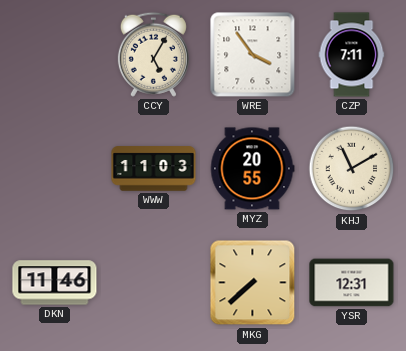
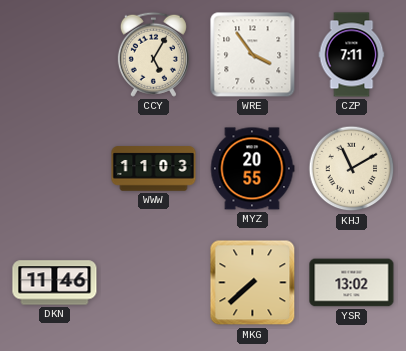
YSR: 12:31 -> 13:02
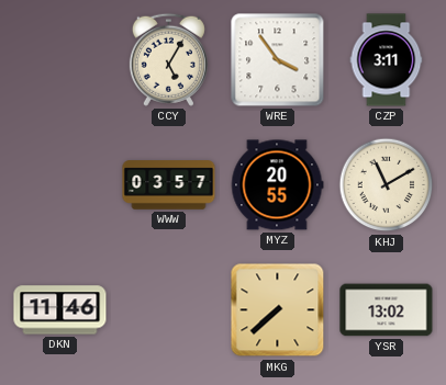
CZP: 7:11 -> 3:11
WWW: 11:03 -> 03:57
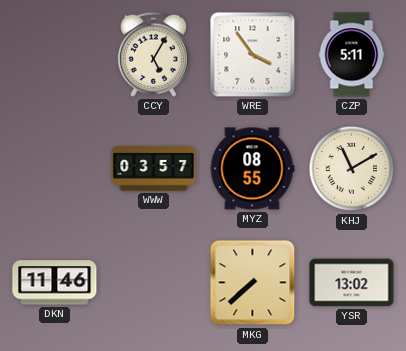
CZP: 3:11 -> 5:11
MYZ: 20:55 -> 08:55
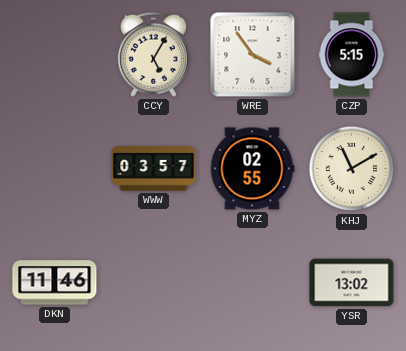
CZP: 5:11 -> 5:15
MYZ: 08:55 -> 02:55
MKG: 7:38 -> none
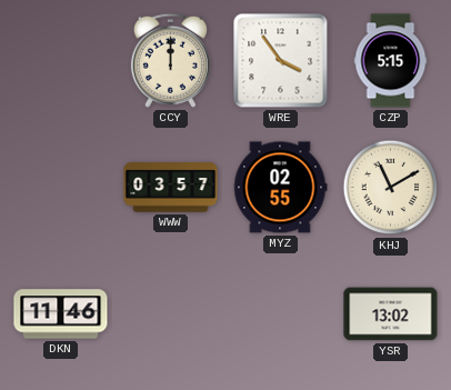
CCY: 5:05 -> 12:00
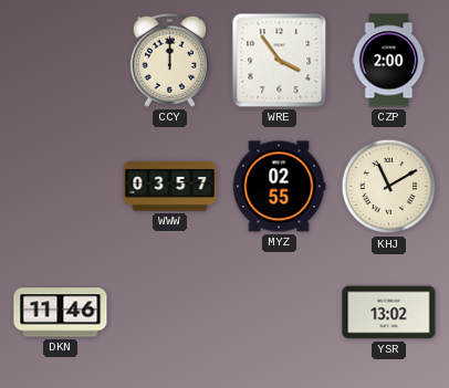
CZP: 5:15 -> 2:00
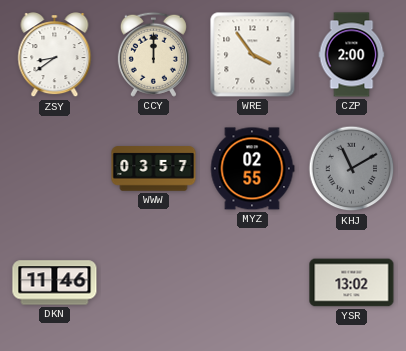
ZSY: none -> 8:39
KHJ dial: cream -> grey
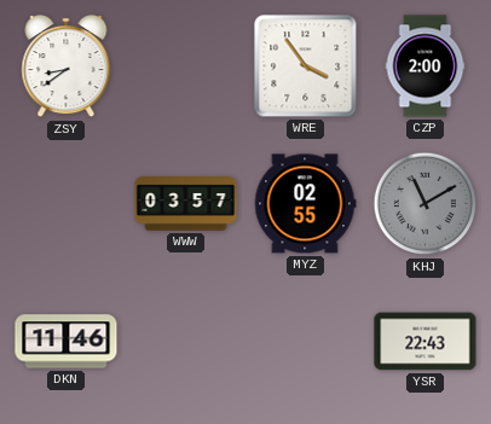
CCY: 12:00 -> none
YSR: 13:02 -> 22:43
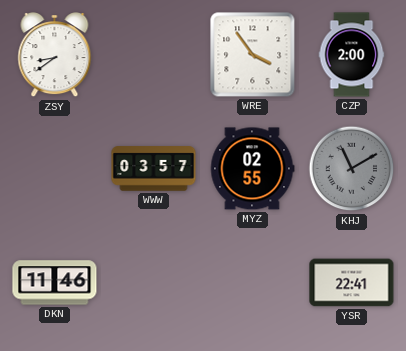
YSR: 22:43 -> 22:41
